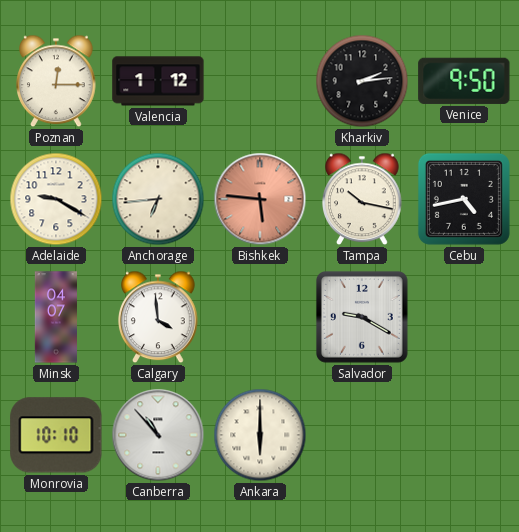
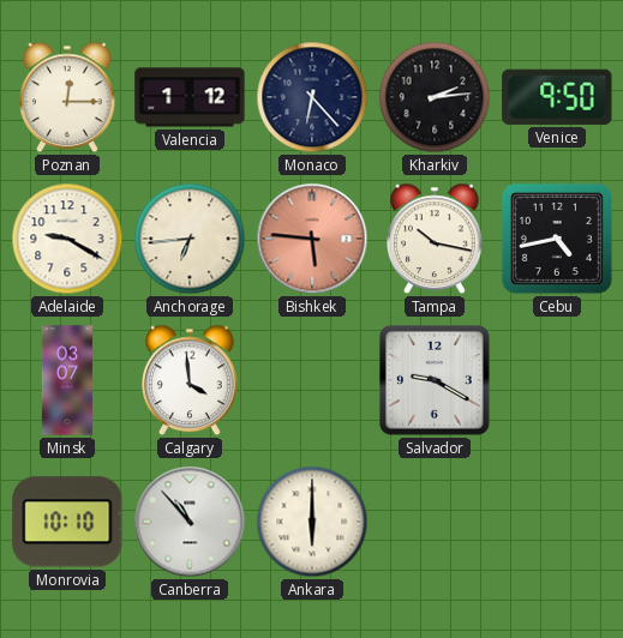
Monaco: none -> 6:23
Minsk: 04:07 -> 03:07
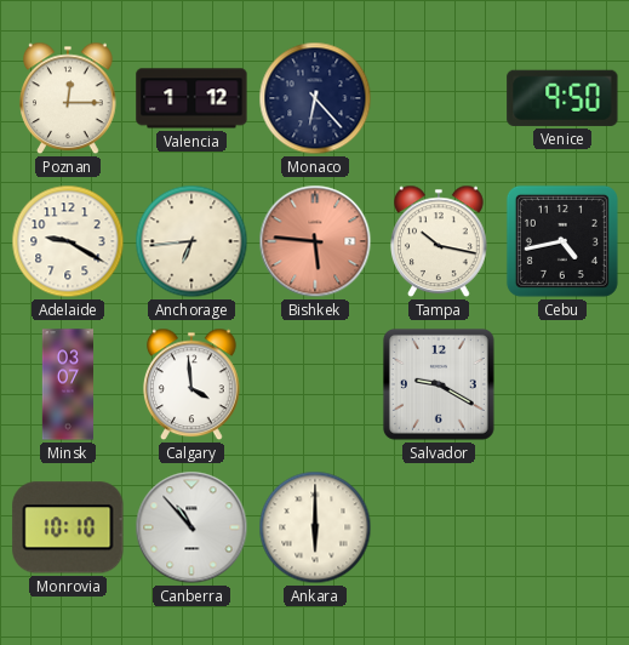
Kharkiv: 2:14 -> none
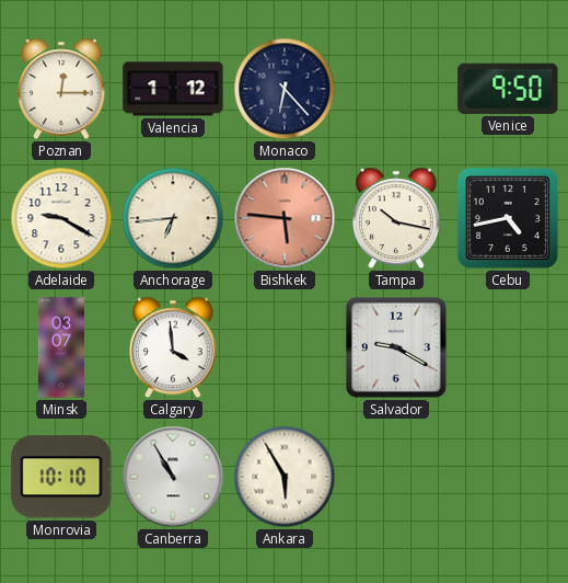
Canberra: 10:53 -> 10:55
Ankara: 6:00 -> 5:55
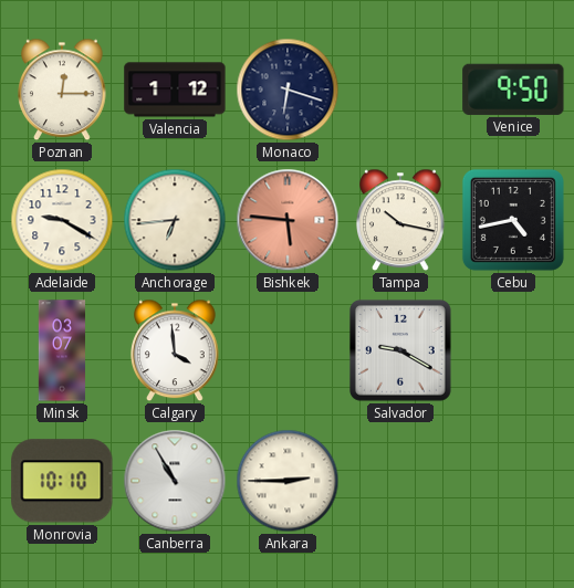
Monaco: 6:23 -> 6:18
Ankara: 5:55 -> 2:45
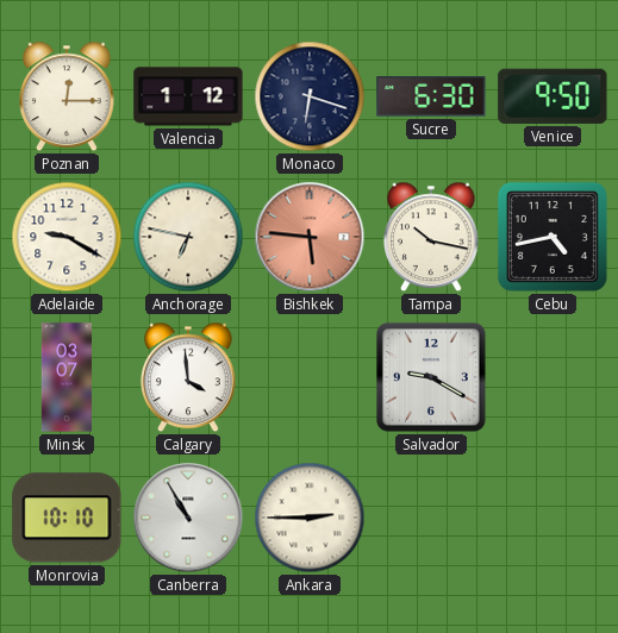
Sucre: none -> 6:30
Anchorage: 6:44 -> 6:47
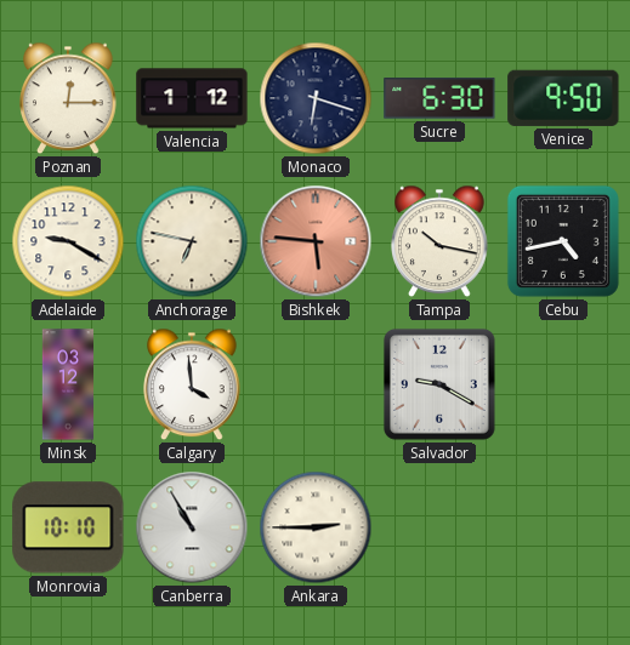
Minsk: 03:07 -> 03:12
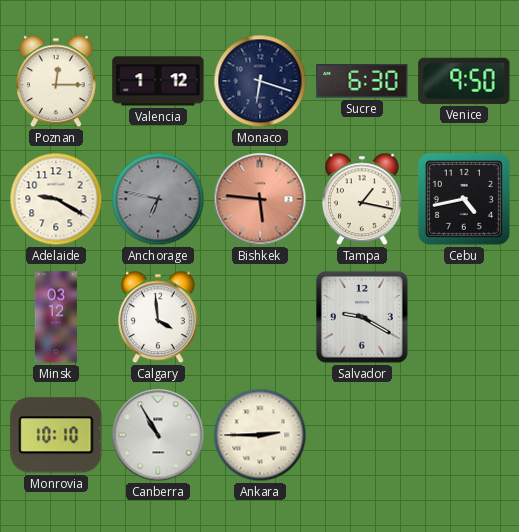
Anchorage dial: cream -> grey
Tampa: 10:17 -> 1:17
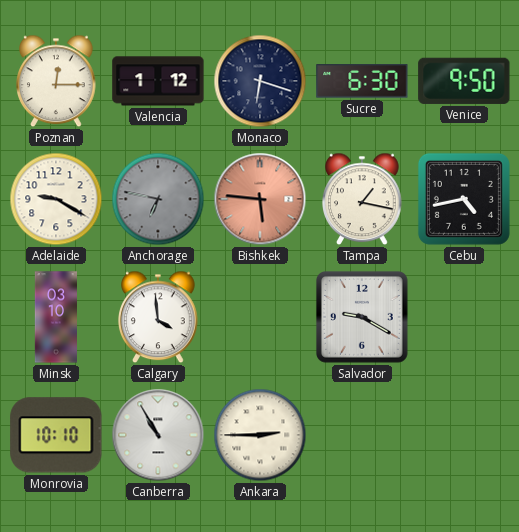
Minsk: 03:12 -> 03:10
